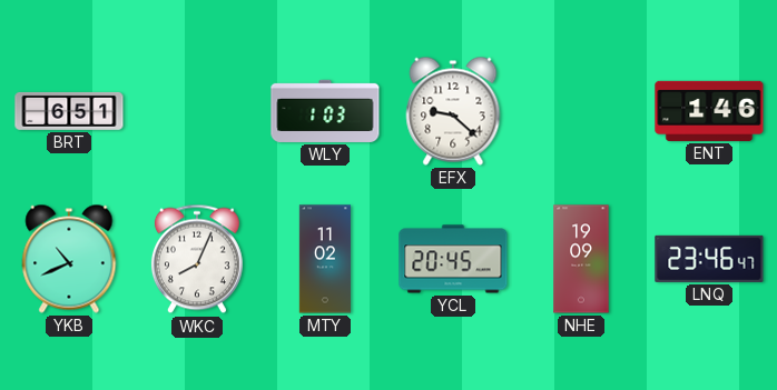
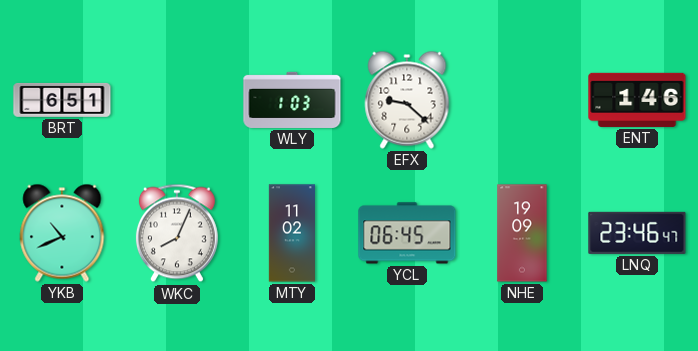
YCL: 20:45 -> 06:45
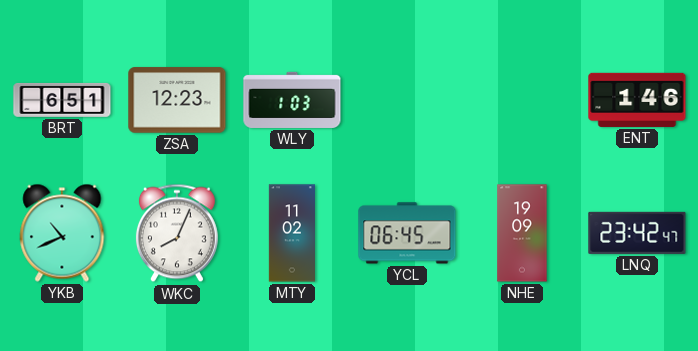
ZSA: none -> 12:23
EFX: 9:22 -> none
LNQ: 23:46 -> 23:42
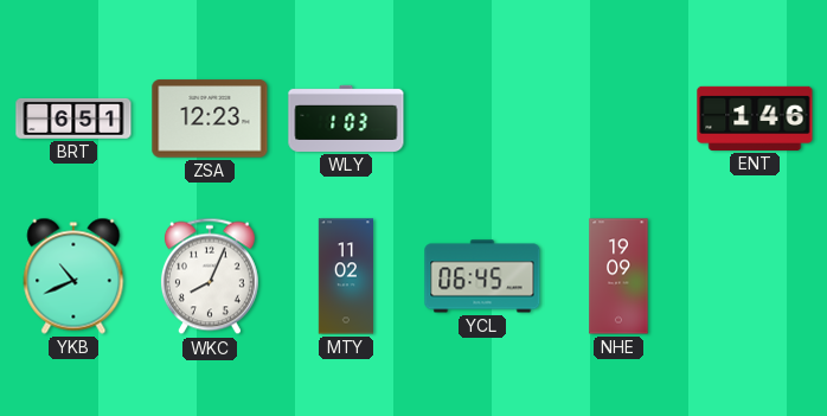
LNQ: 23:42 -> none
